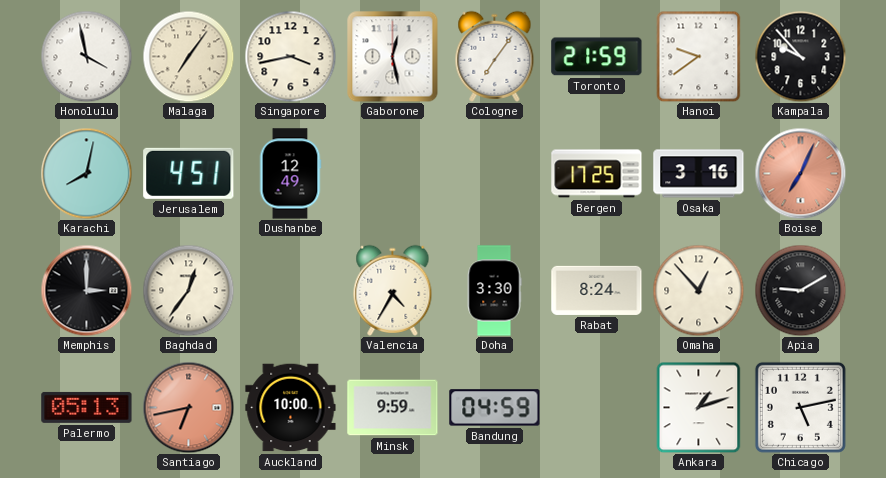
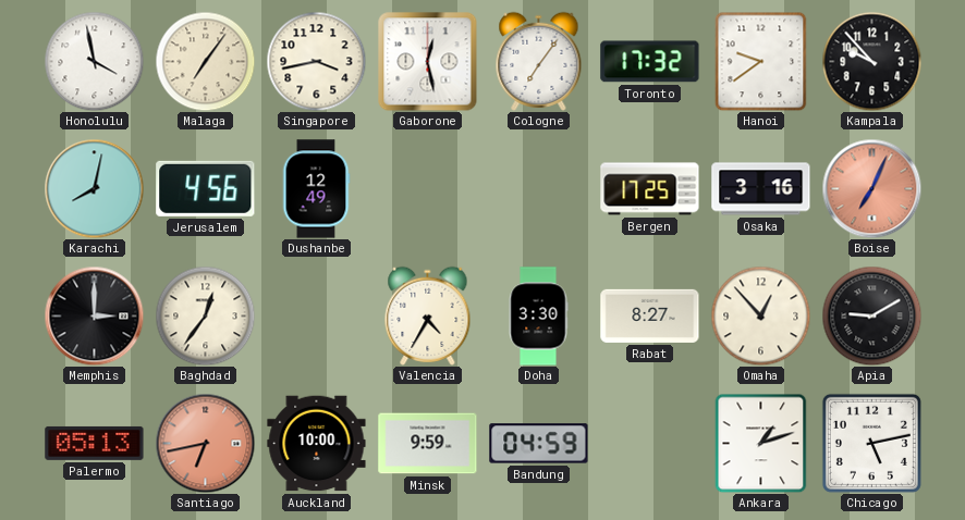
Toronto: 21:59 -> 17:32
Jerusalem: 4:51 -> 4:56
Rabat: 8:24 -> 8:27
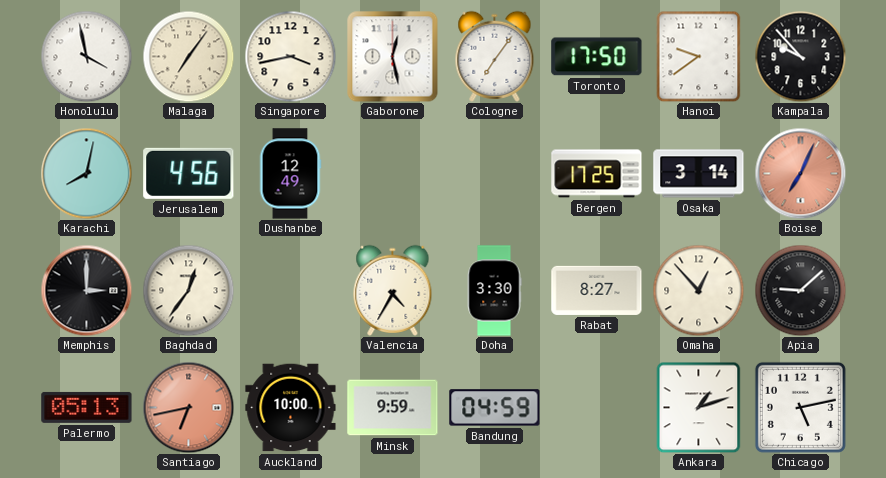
Toronto: 17:32 -> 17:50
Osaka: 3:16 -> 3:14
Apia: 9:10 -> 9:08
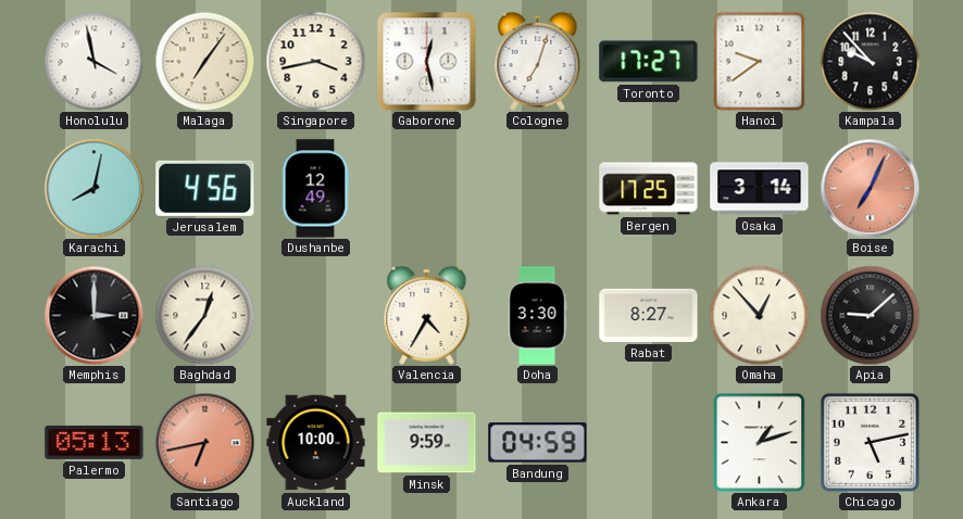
Cologne: 7:06 -> 7:03
Toronto: 17:50 -> 17:27
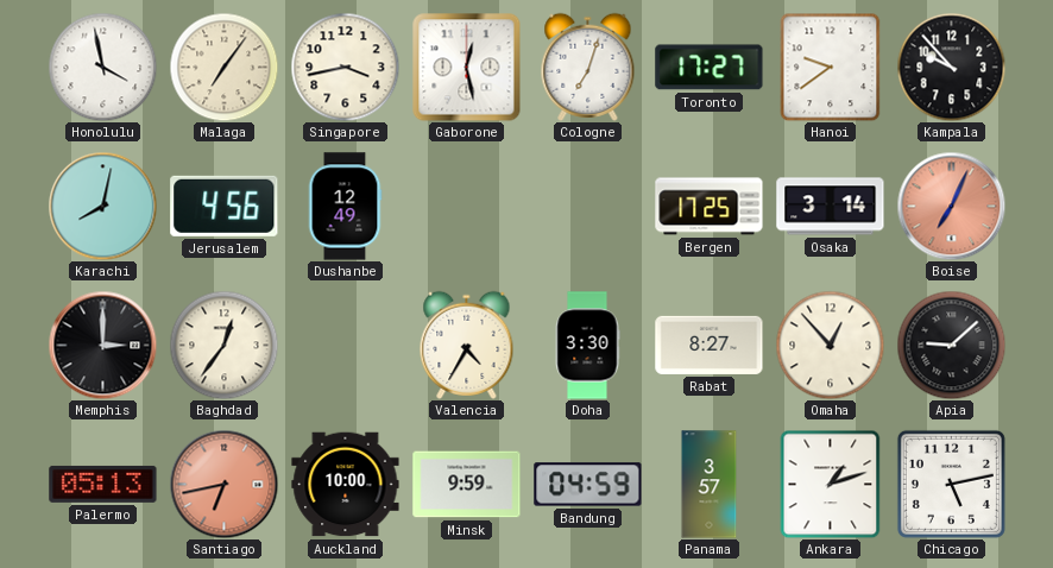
Panama: none -> 3:57
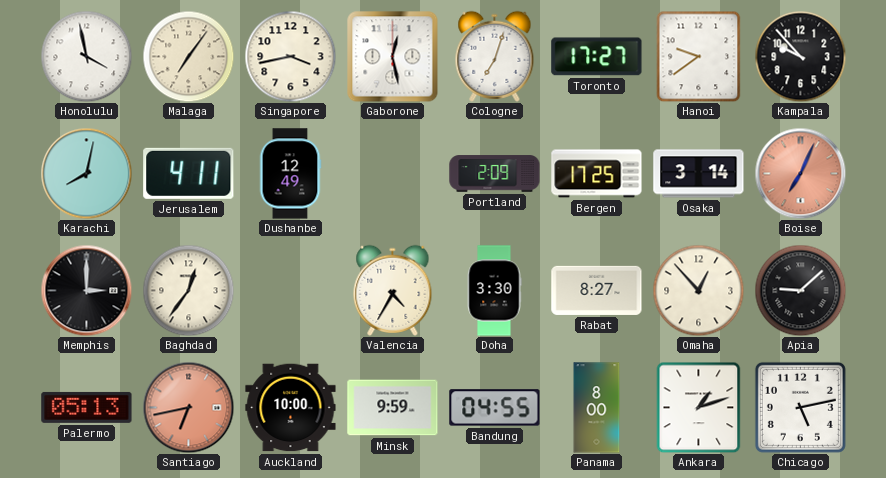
Jerusalem: 4:56 -> 4:11
Portland: none -> 2:09
Bandung: 04:59 -> 04:55
Panama: 3:57 -> 8:00
